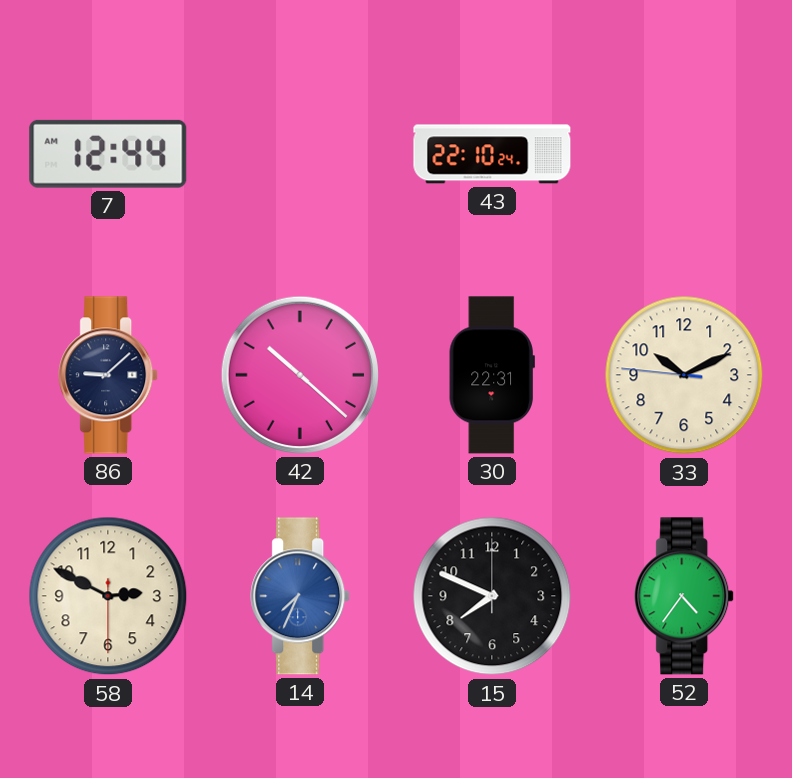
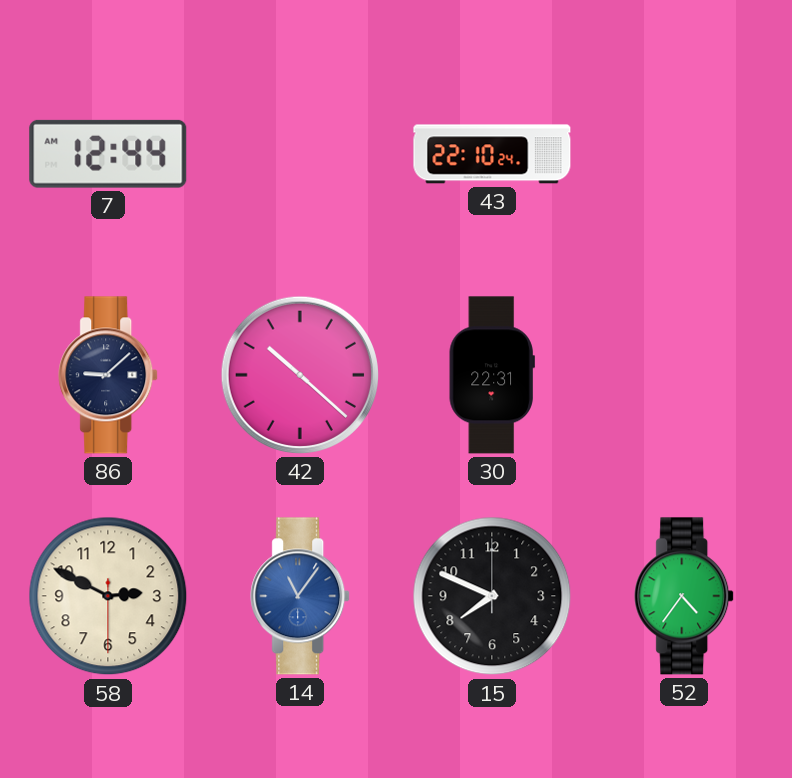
33: 10:10 -> none
14: 7:34 -> 11:06
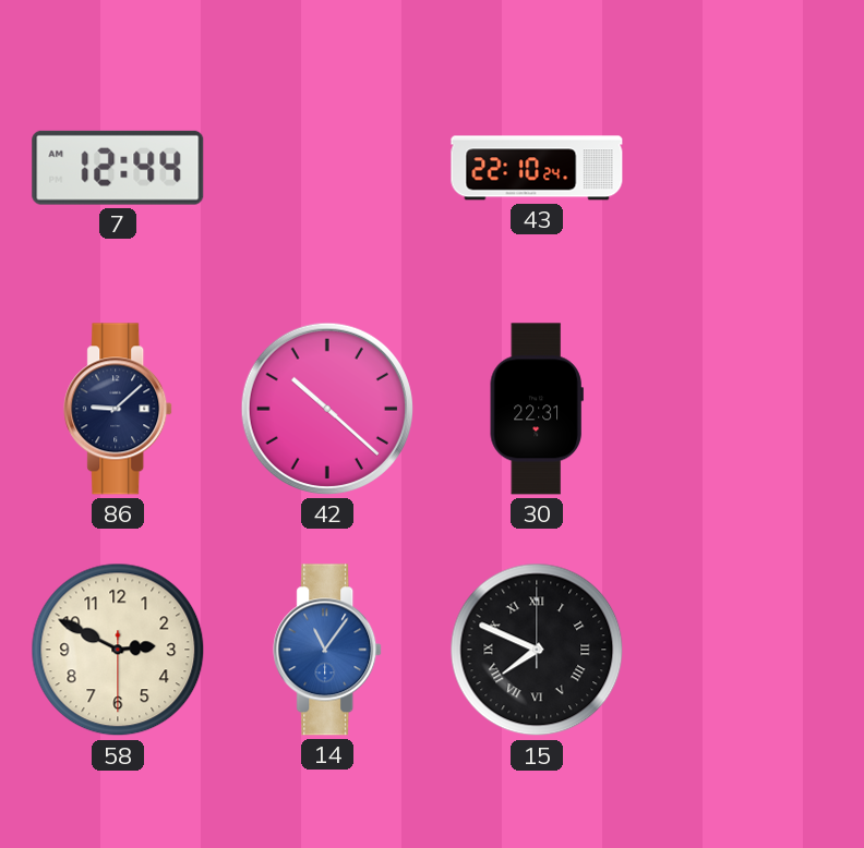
15 numerals: Arabic -> Roman
52: 4:36 -> none
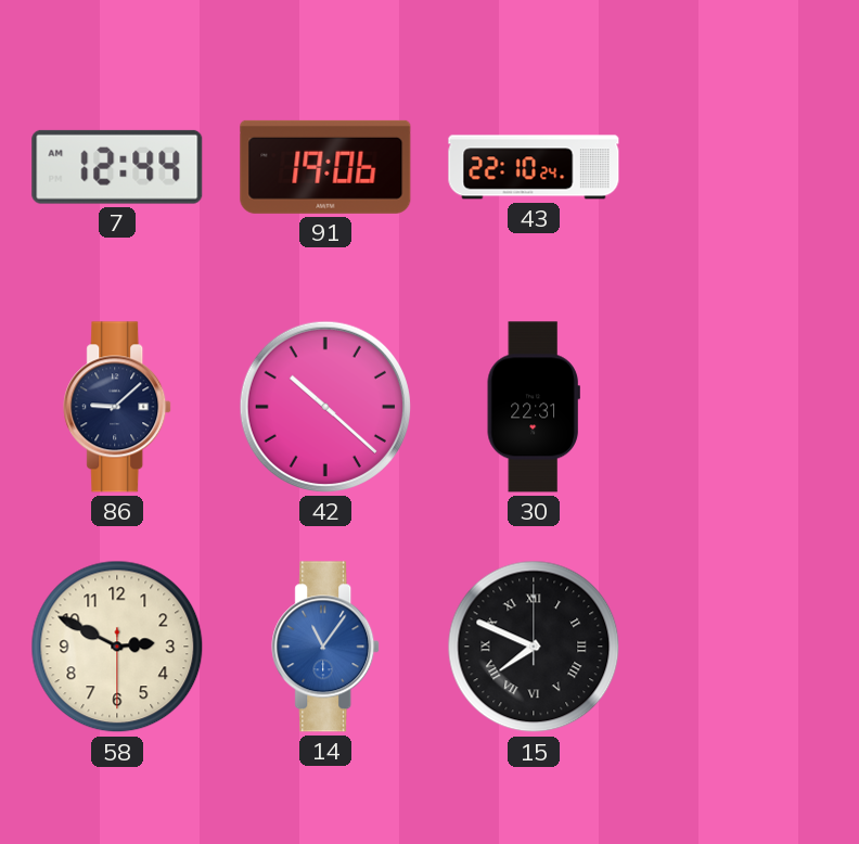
91: none -> 19:06
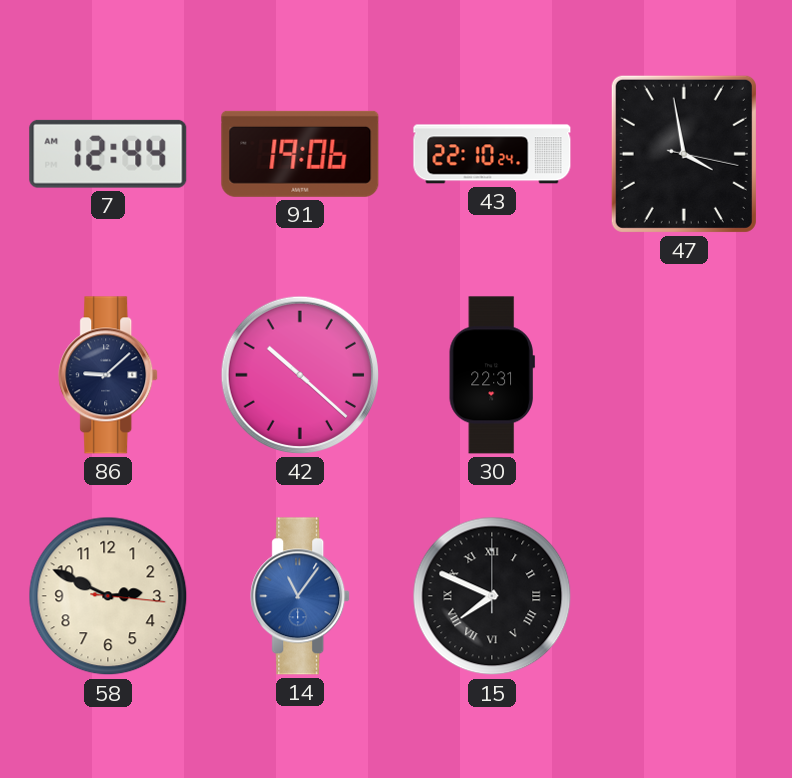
47: none -> 3:58
58: 2:49:30 -> 2:49:16
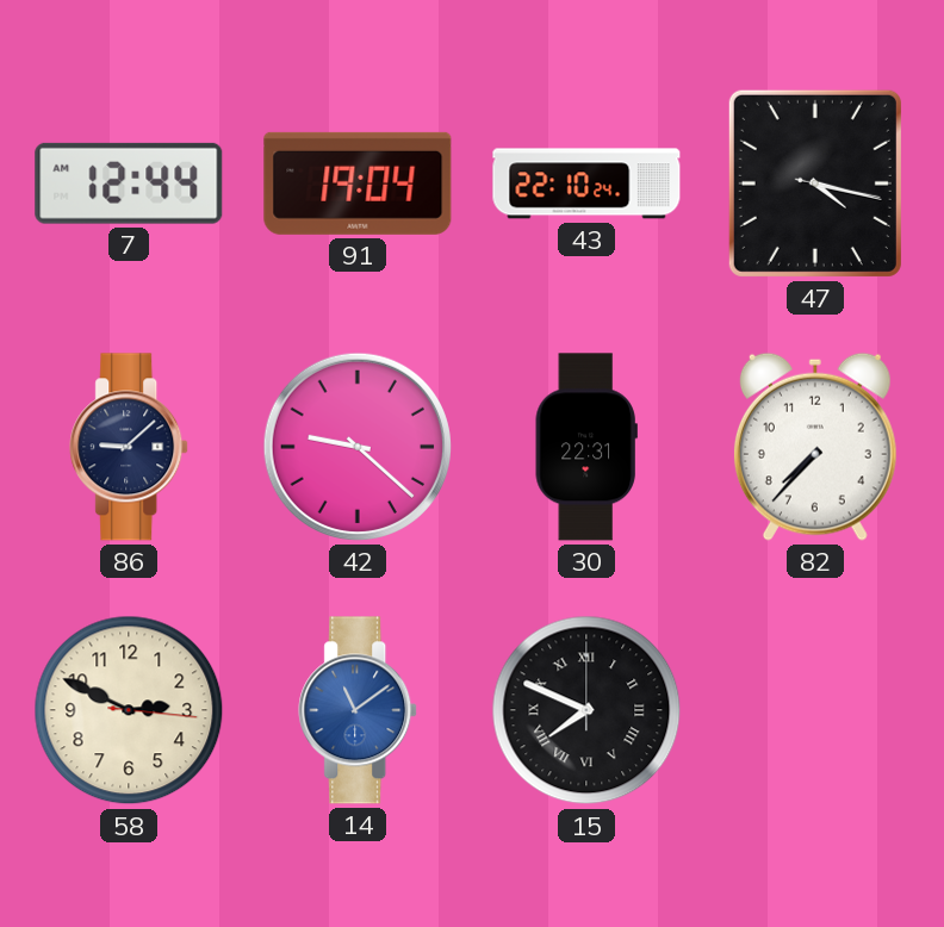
91: 19:06 -> 19:04
47: 3:58 -> 4:17
42: 10:22 -> 9:22
82: none -> 7:37
14: 11:06 -> 11:09
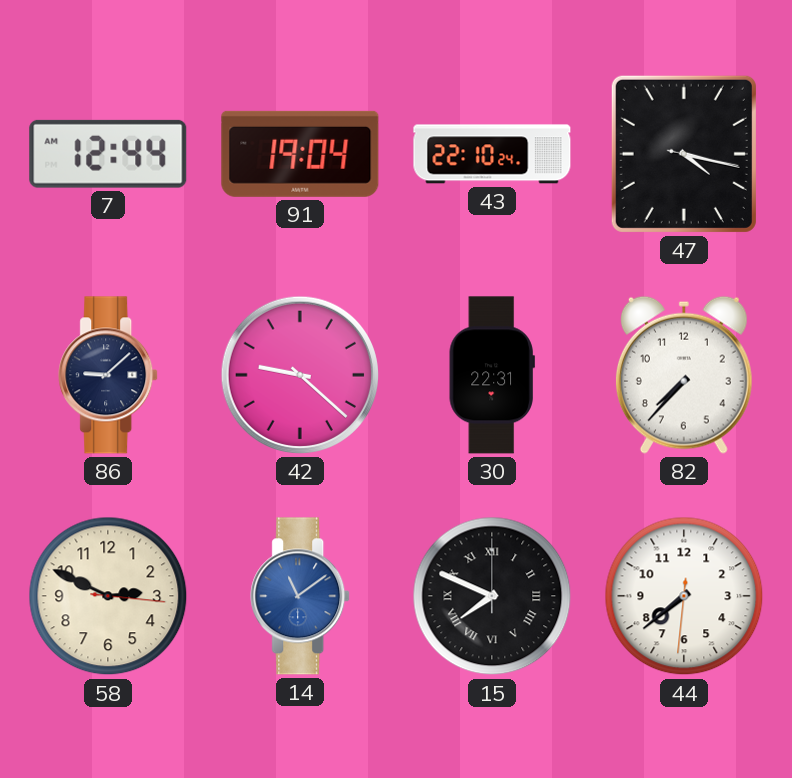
44: none -> 7:38
